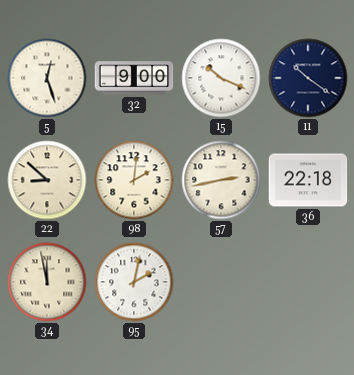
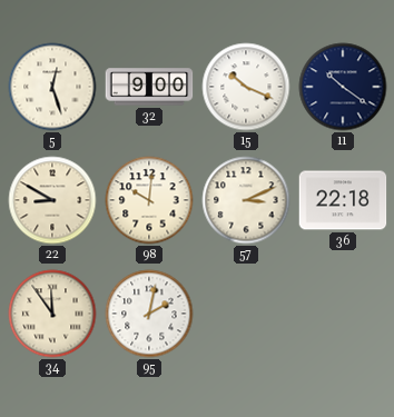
22: 8:52 -> 8:50
98: 2:01 -> 10:01
57: 2:43 -> 3:11
34: 11:58 -> 11:54
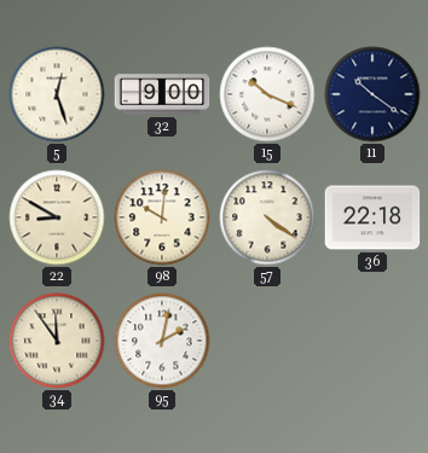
57: 3:11 -> 4:21
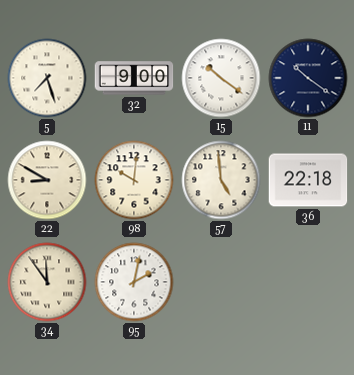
5: 12:27 -> 7:27
15: 10:19 -> 10:21
57: 4:21 -> 4:59
